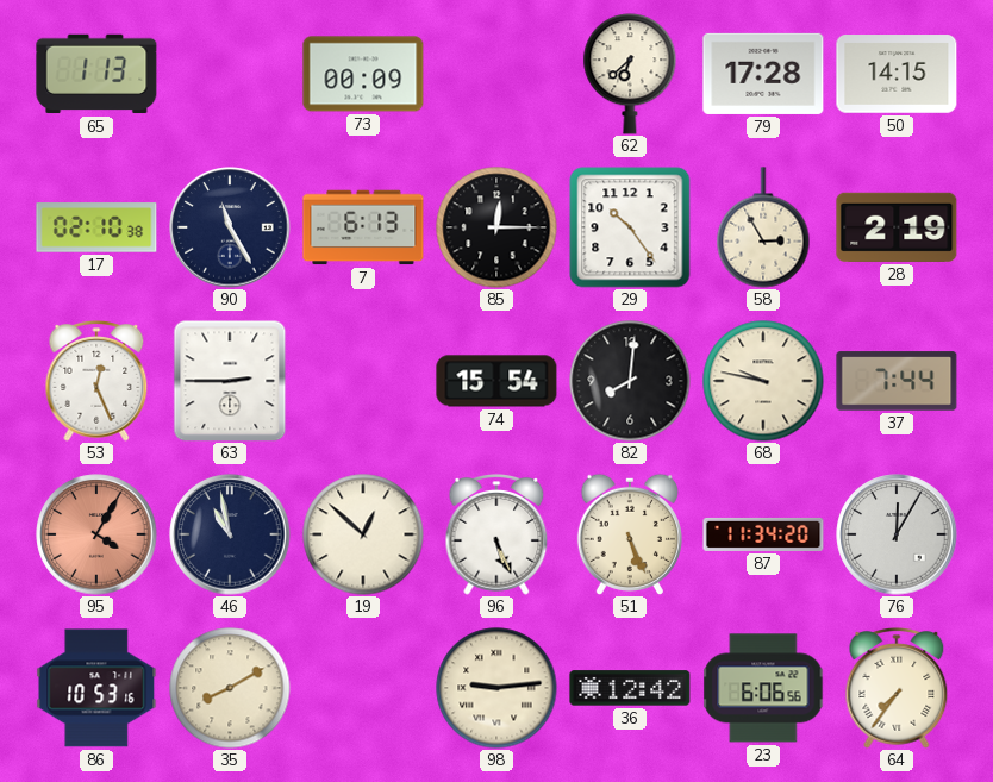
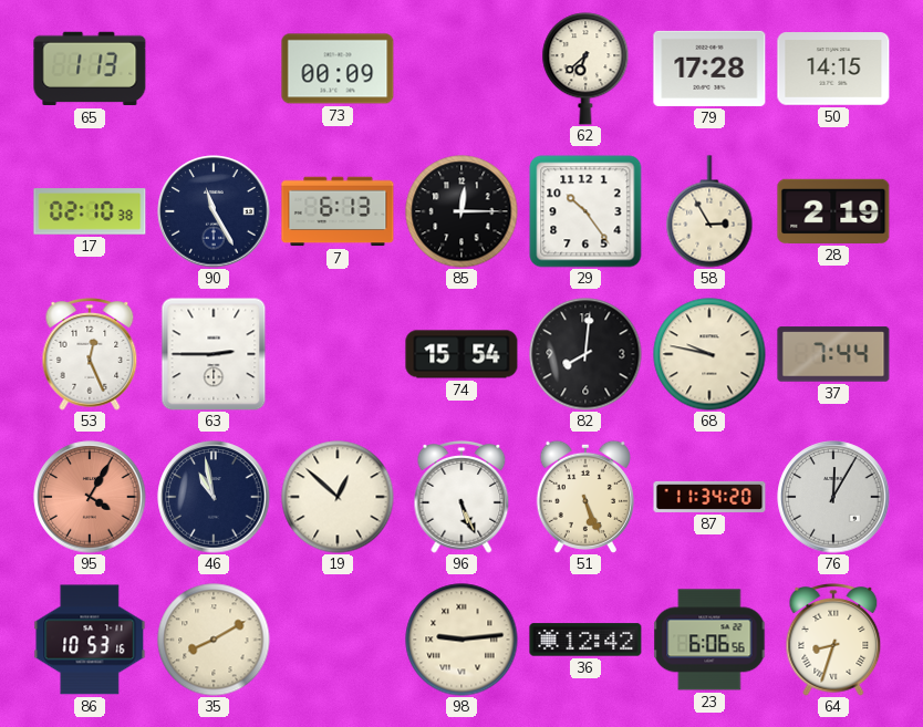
64: 7:36 -> 8:33
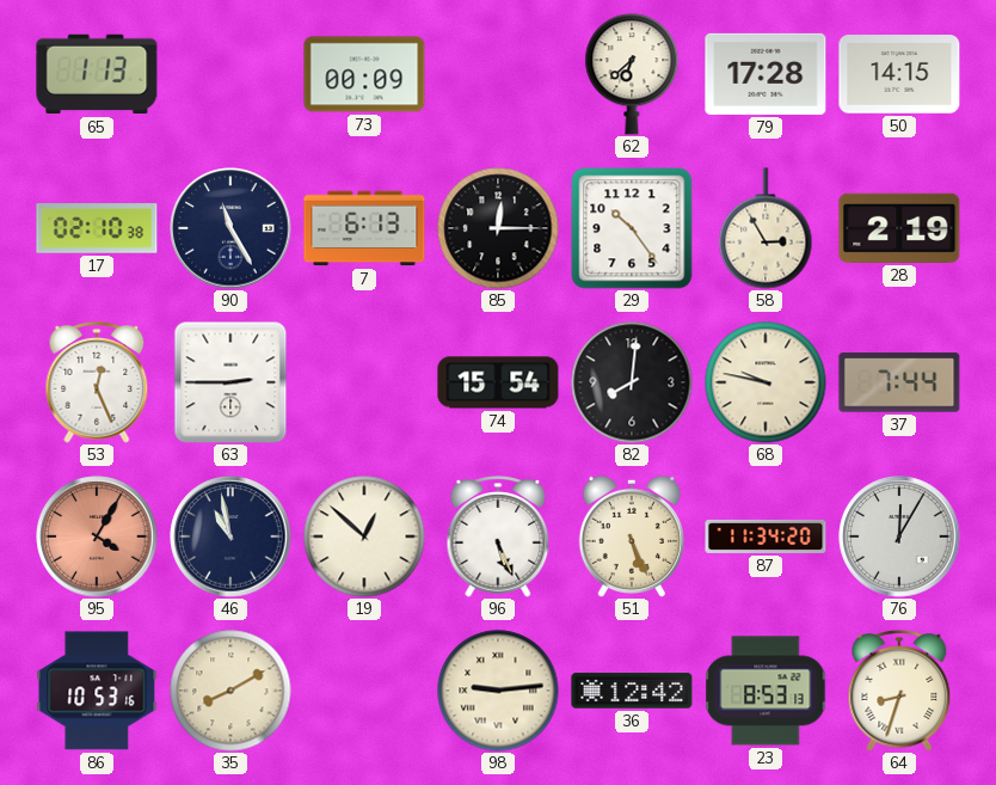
23: 6:06 -> 8:53
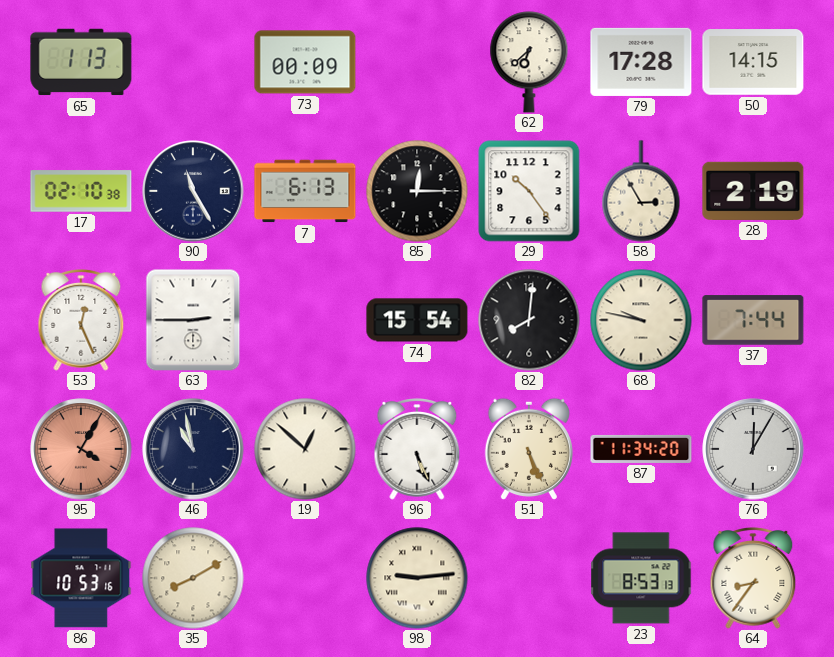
36: 12:42 -> none
64: 8:33 -> 8:36
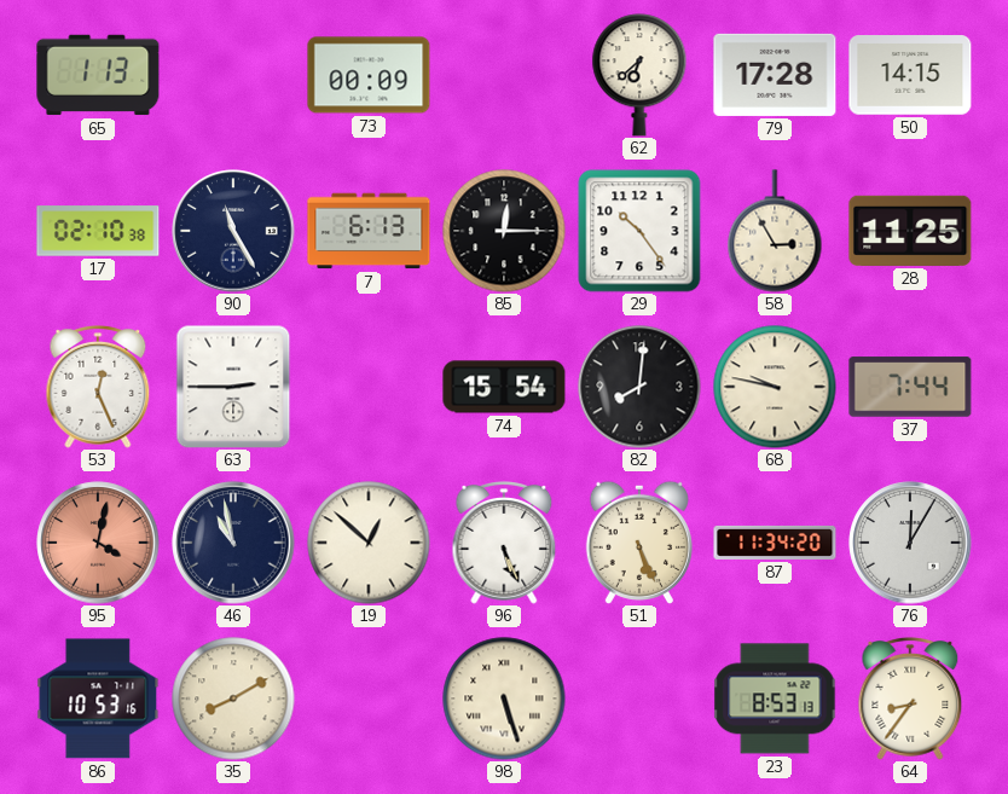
28: 2:19 -> 11:25
95: 4:05 -> 4:02
98: 9:14 -> 5:27
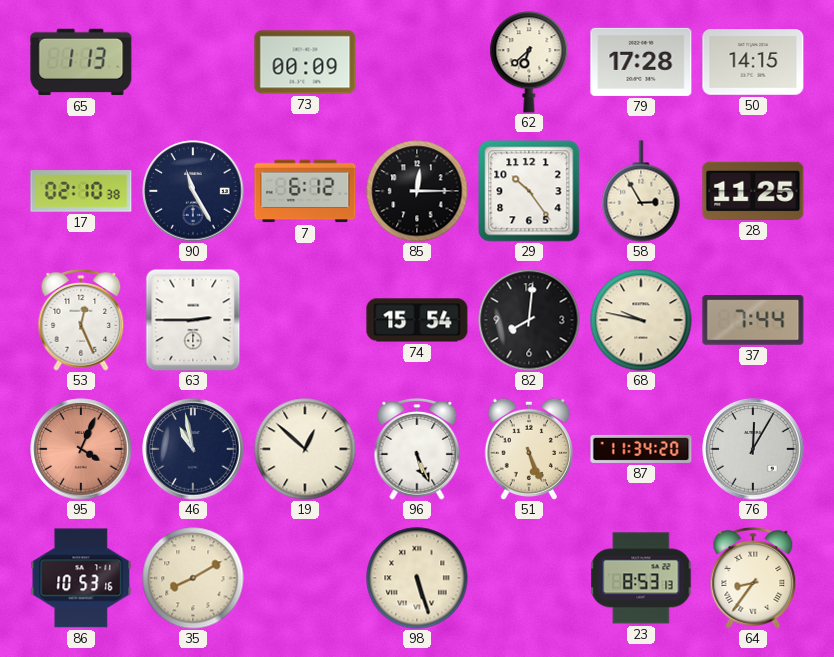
7: 6:13 -> 6:12
95: 4:02 -> 4:04
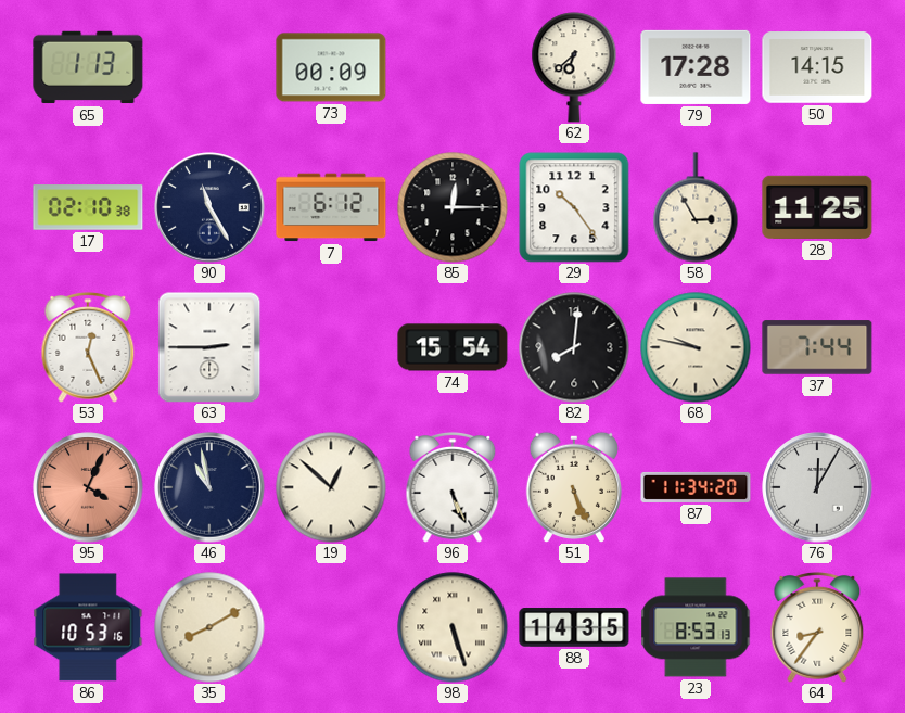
88: none -> 14:35
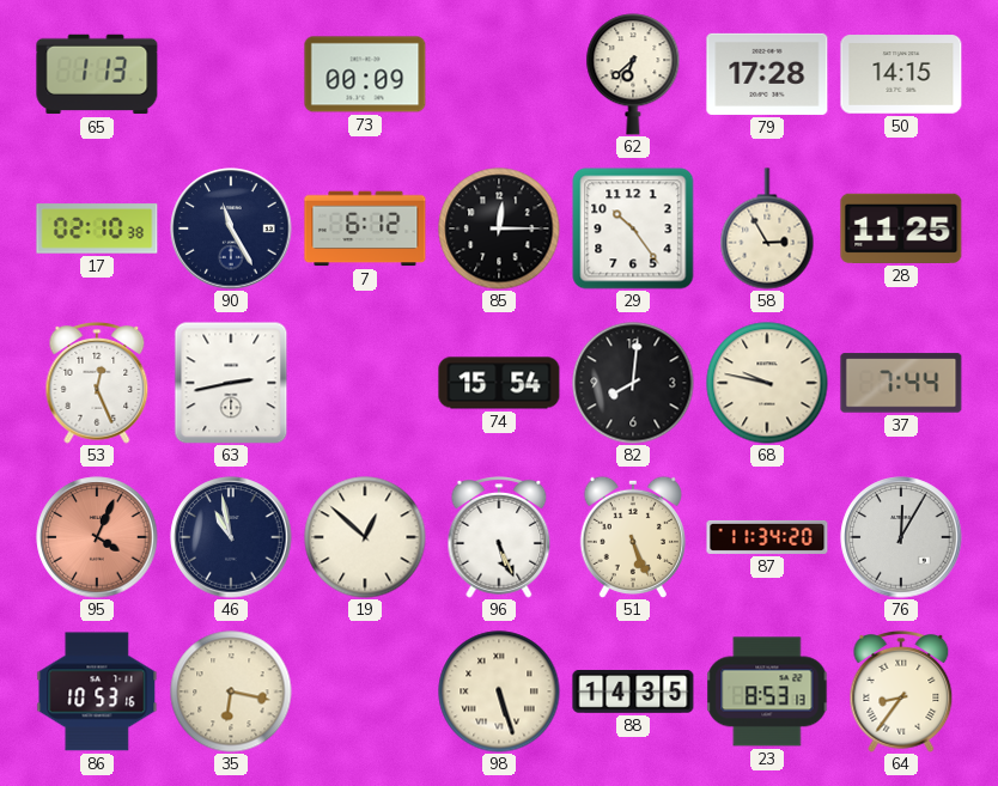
63: 2:45 -> 2:43
35: 8:10 -> 6:17
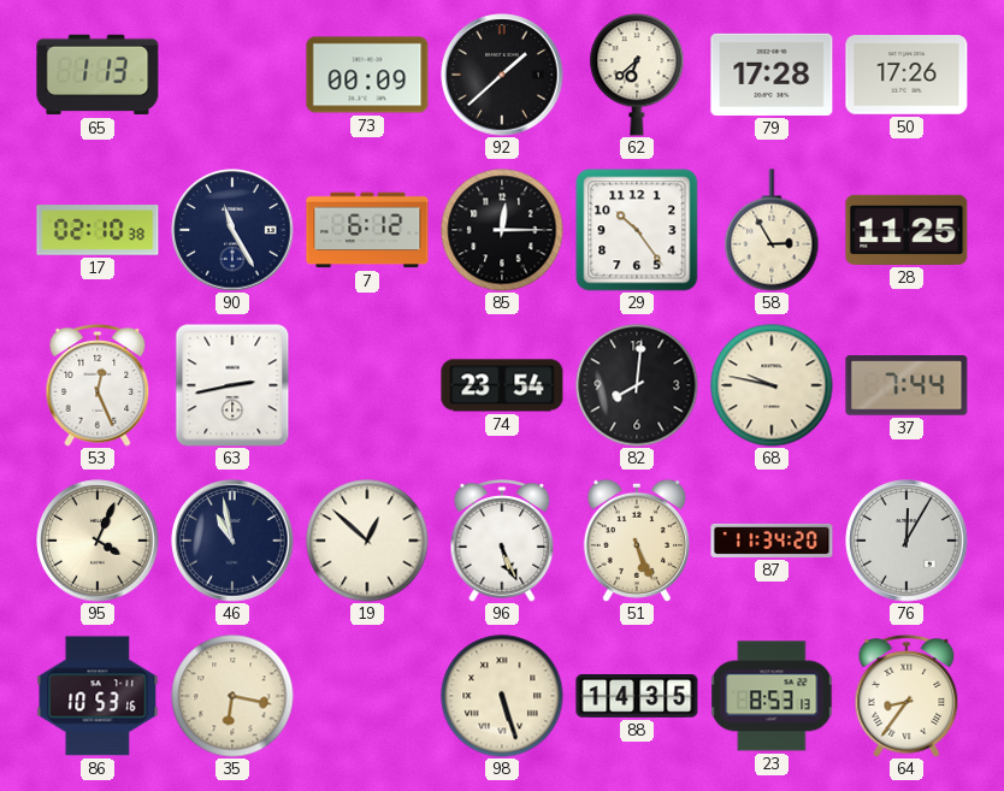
92: none -> 1:38
50: 14:15 -> 17:26
74: 15:54 -> 23:54
95 dial: salmon -> cream
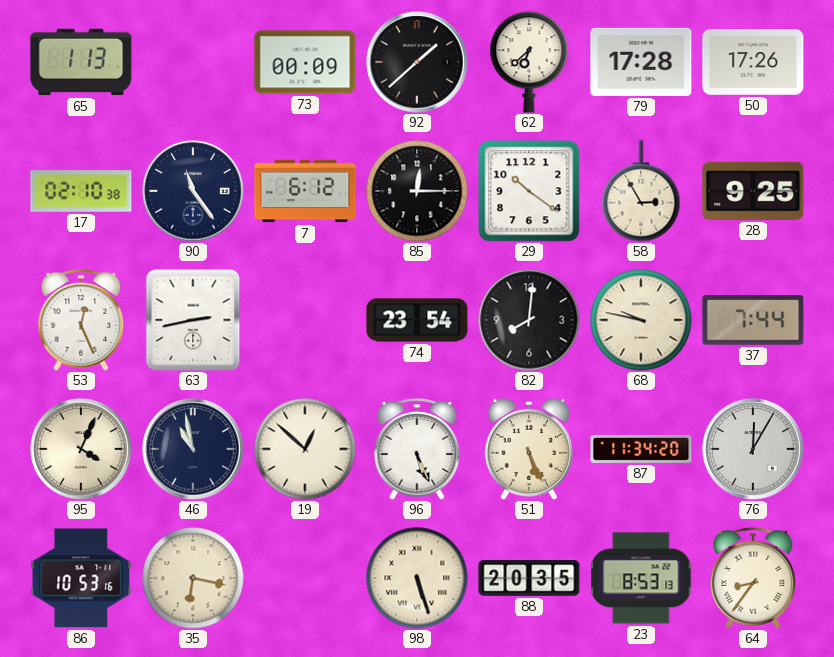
90: 11:25 -> 11:24
29: 10:24 -> 10:21
28: 11:25 -> 9:25
88: 14:35 -> 20:35
